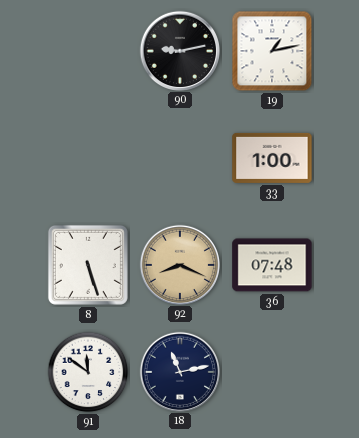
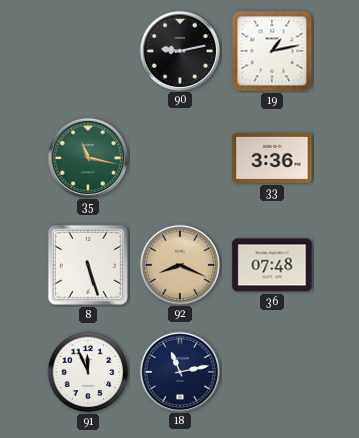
35: none -> 11:17
33: 1:00 -> 3:36
91: 11:51 -> 11:56
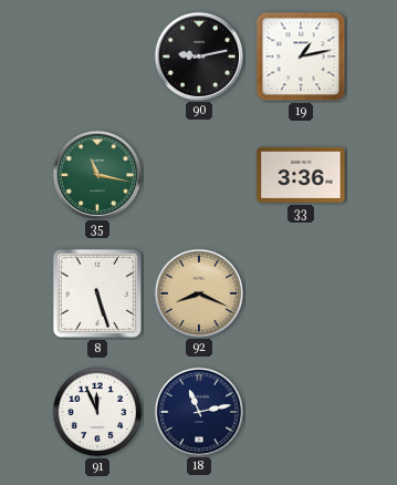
36: 07:48 -> none
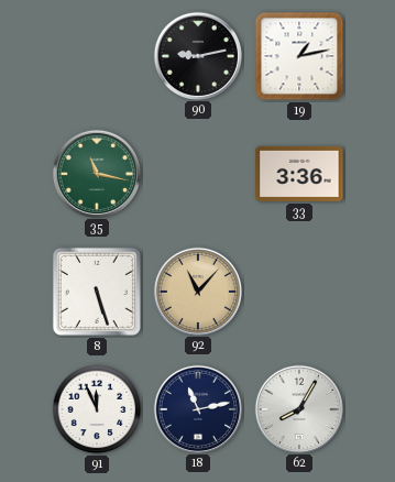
92: 8:19 -> 11:07
62: none -> 8:05
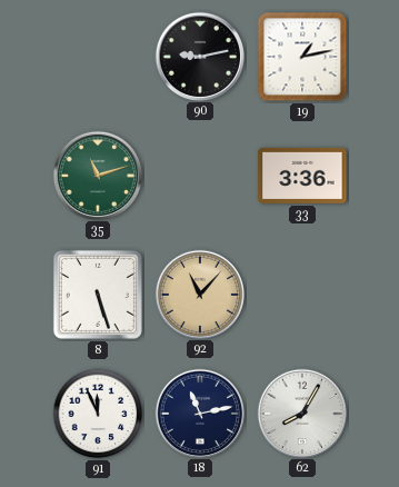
35: 11:17 -> 11:12
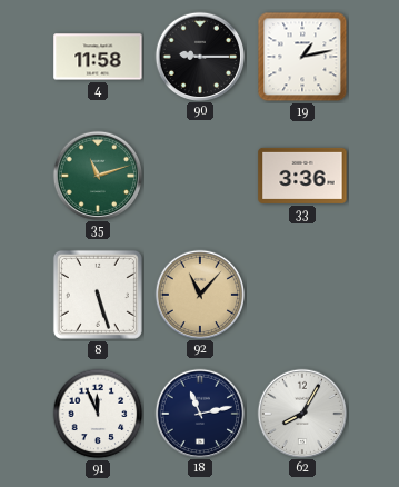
4: none -> 11:58
90: 9:13 -> 9:15
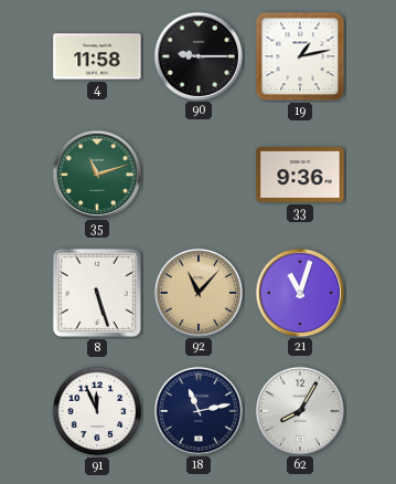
33: 3:36 -> 9:36
21: none -> 11:03
